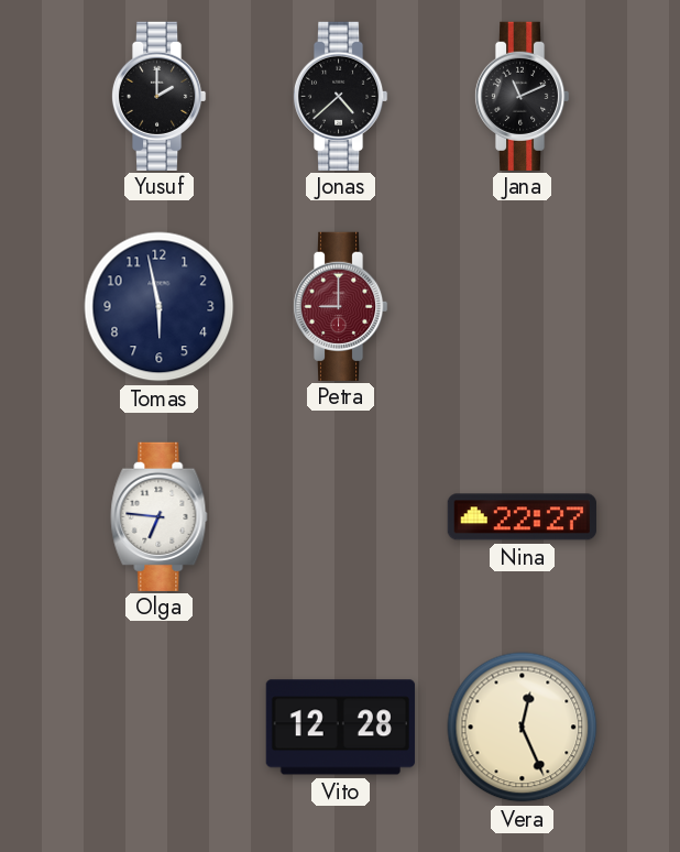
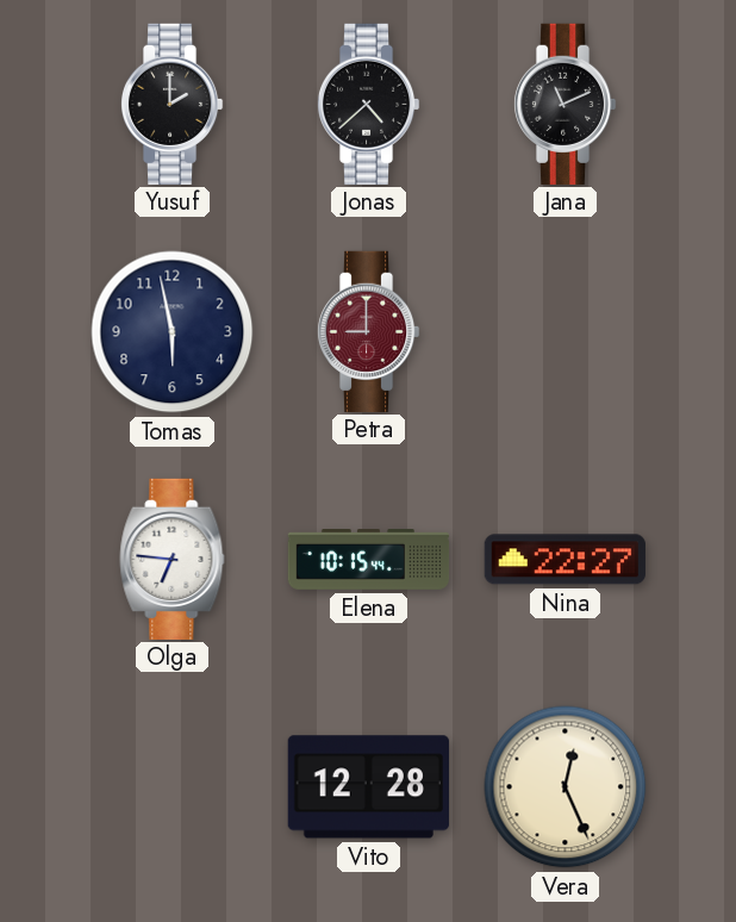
Elena: none -> 10:15
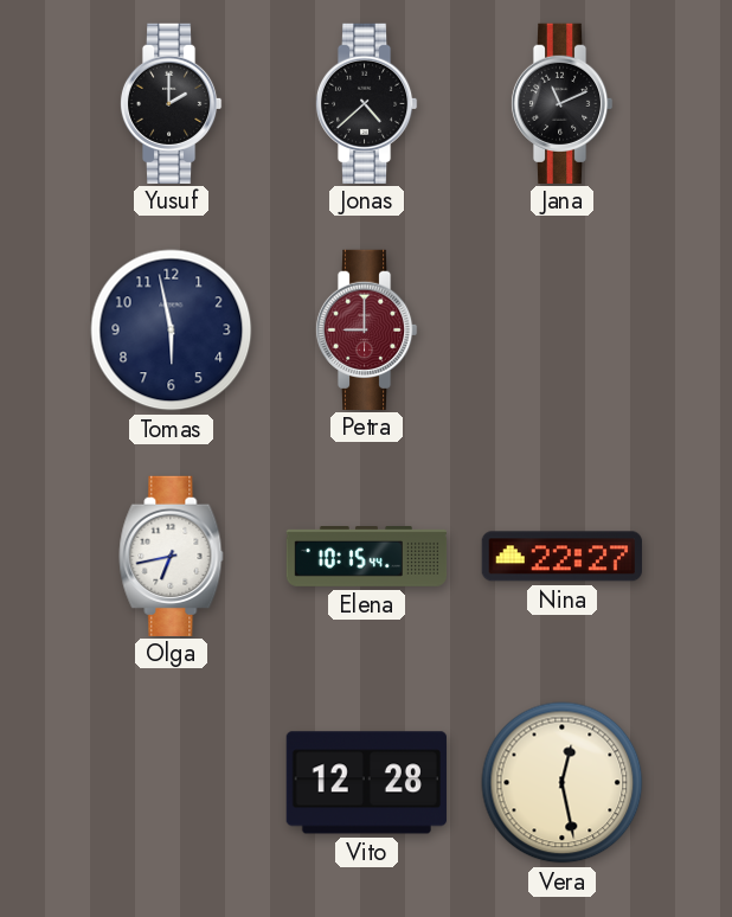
Olga: 6:46 -> 6:43
Vera: 12:26 -> 12:28
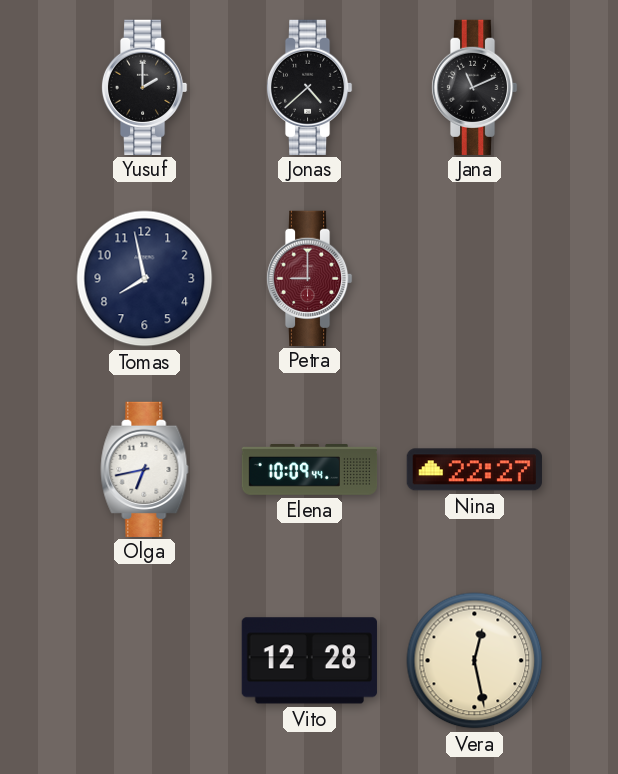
Tomas: 5:58 -> 7:58
Elena: 10:15 -> 10:09
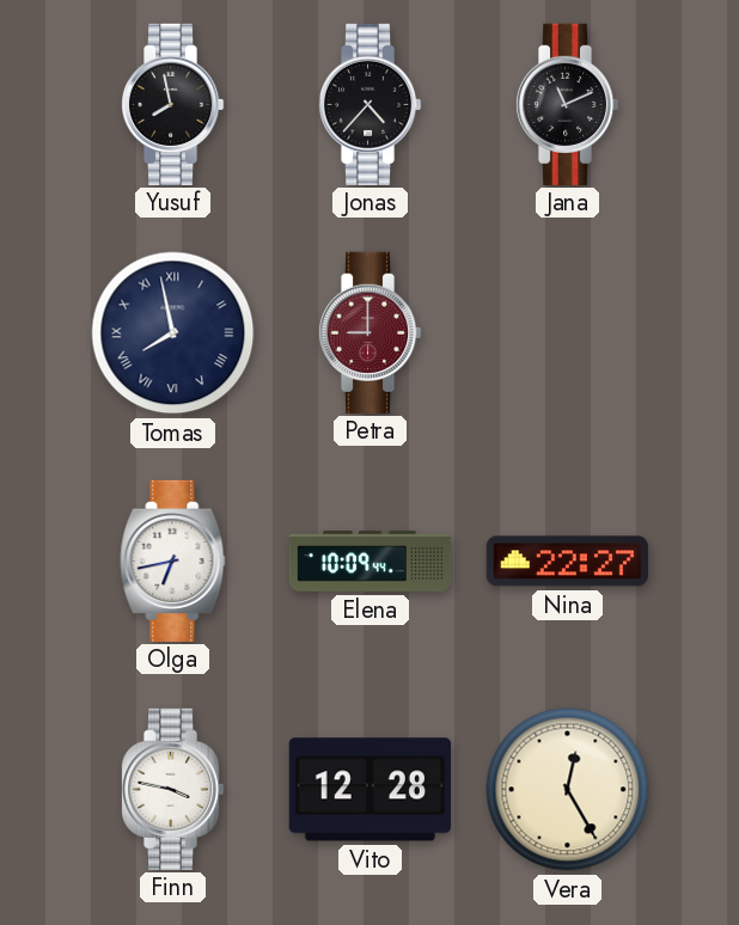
Yusuf: 2:00 -> 7:58
Jonas: 4:38 -> 4:37
Tomas numerals: Arabic -> Roman
Finn: none -> 3:47
Vera: 12:28 -> 12:25
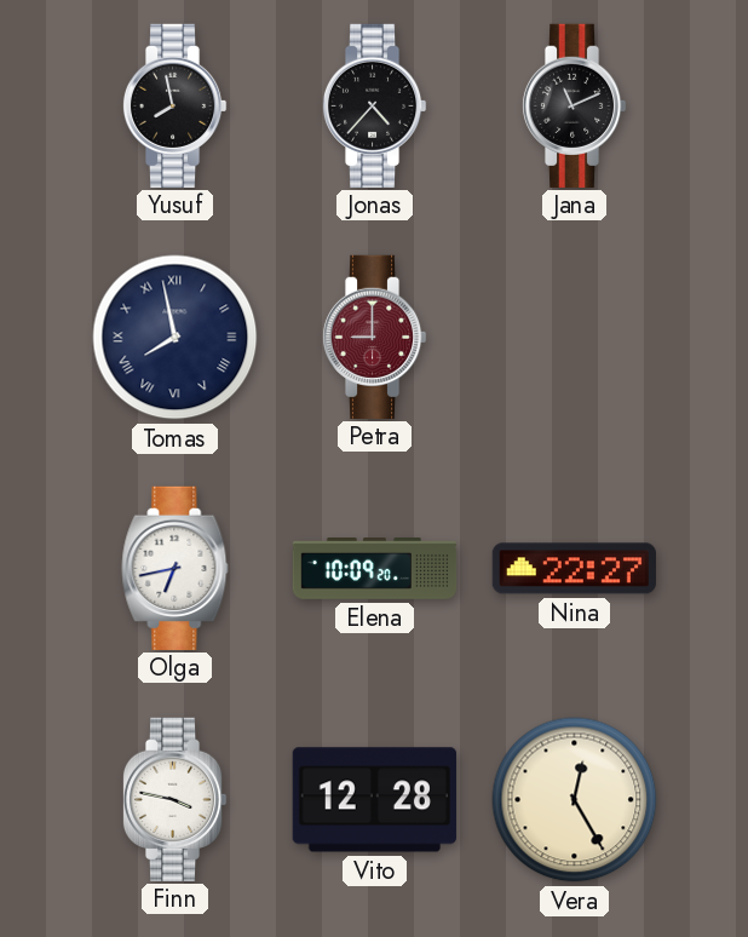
Elena: 10:09:44 -> 10:09:20
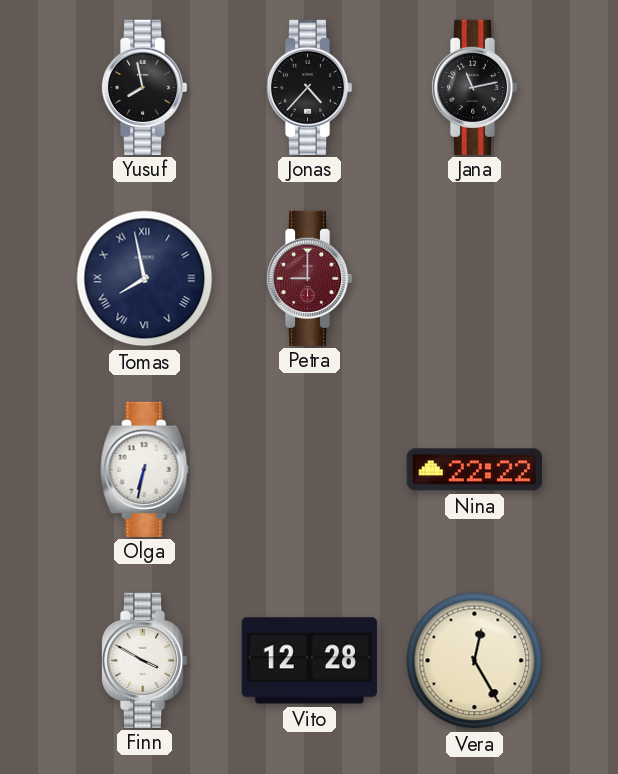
Jana: 11:11 -> 11:13
Olga: 6:43 -> 6:32
Elena: 10:09 -> none
Nina: 22:27 -> 22:22
Finn: 3:47 -> 3:50
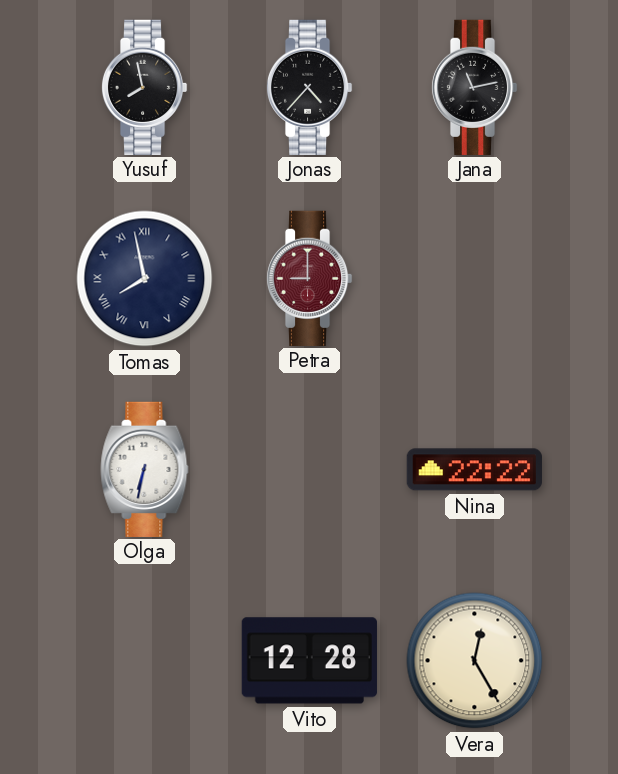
Finn: 3:50 -> none
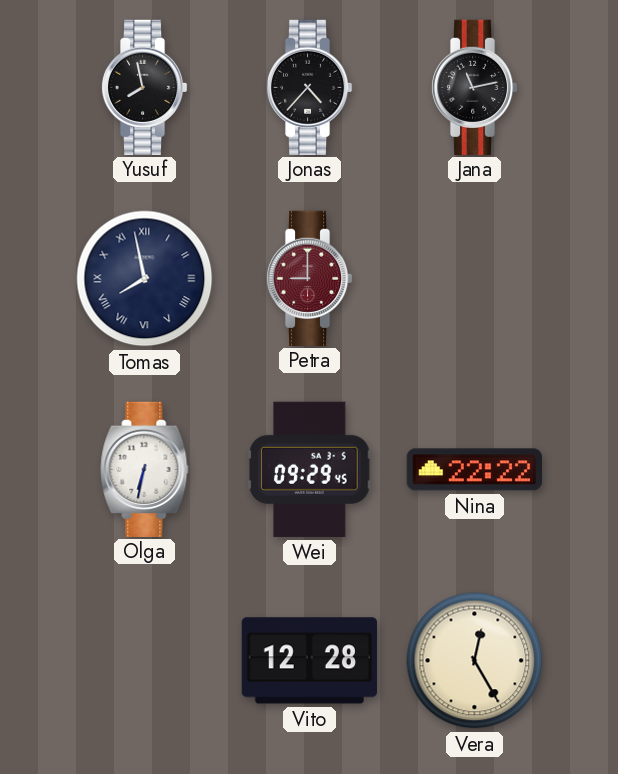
Wei: none -> 09:29
